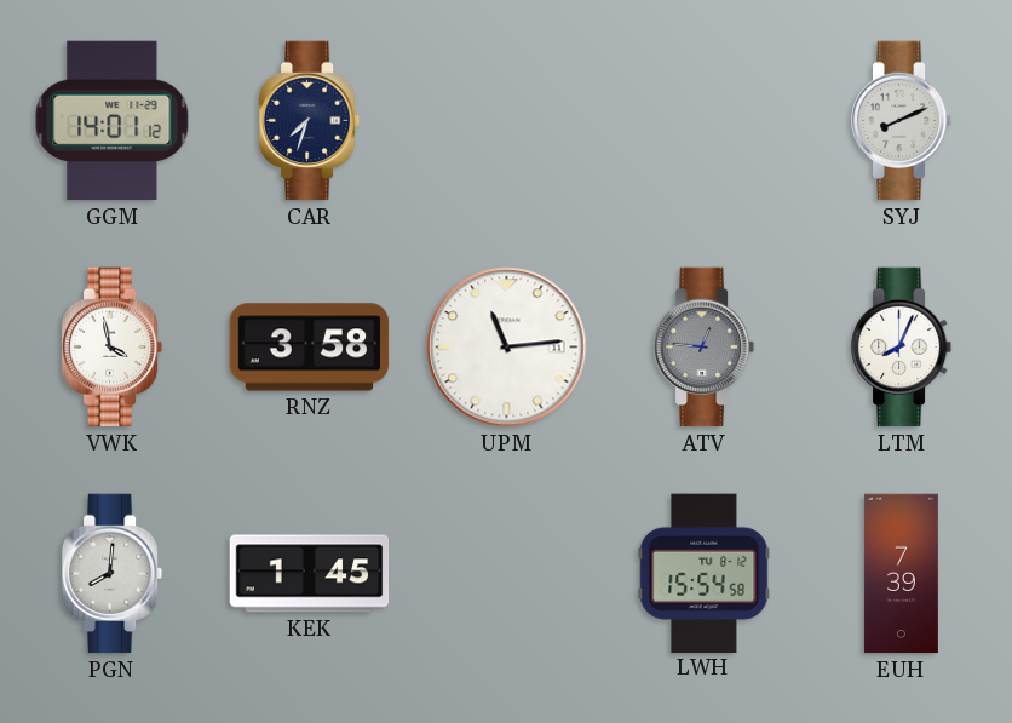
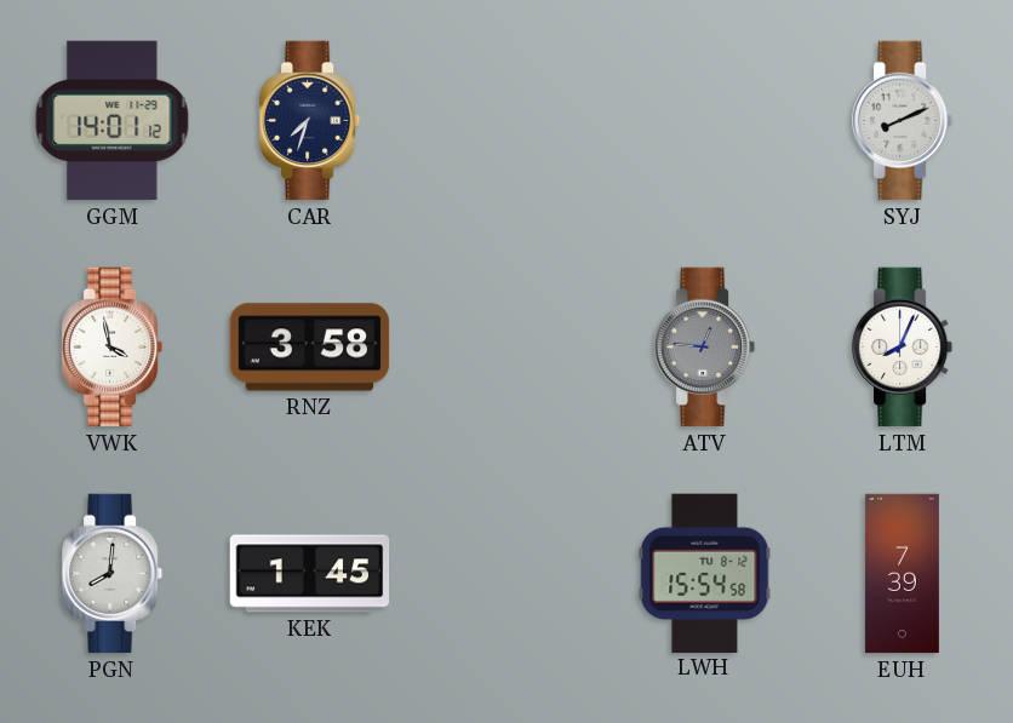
UPM: 11:14 -> none
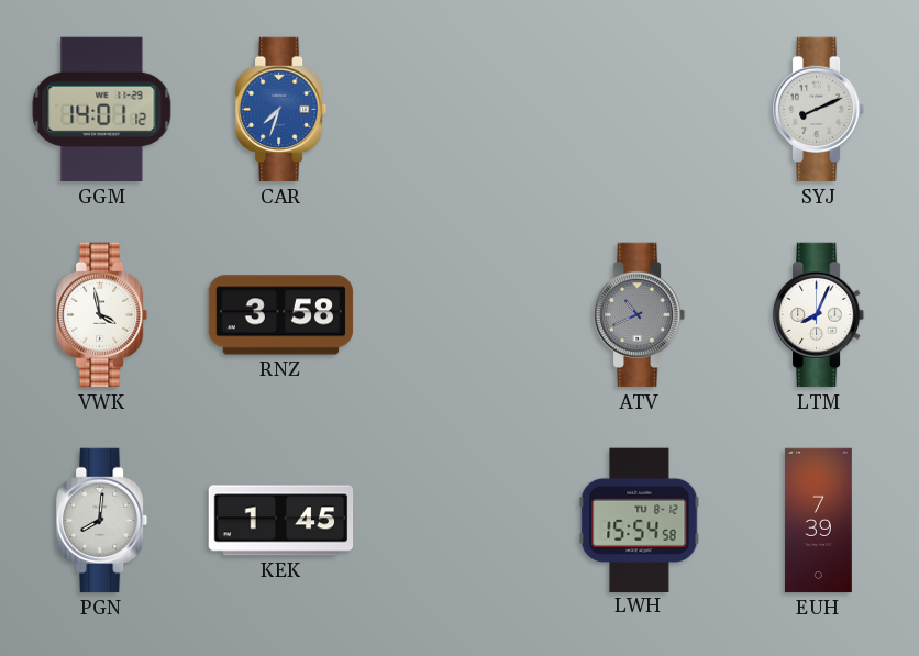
CAR dial: navy -> blue
ATV: 12:46 -> 10:41
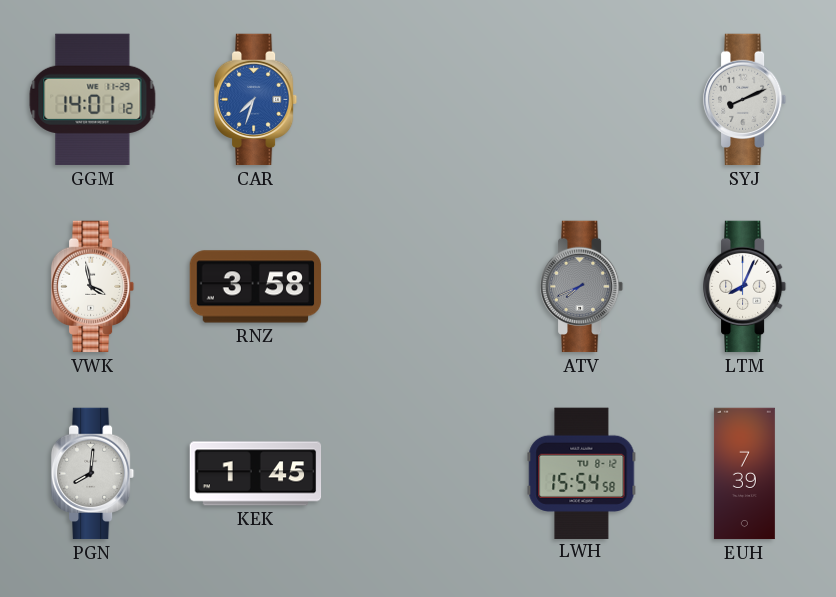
ATV: 10:41 -> 7:41
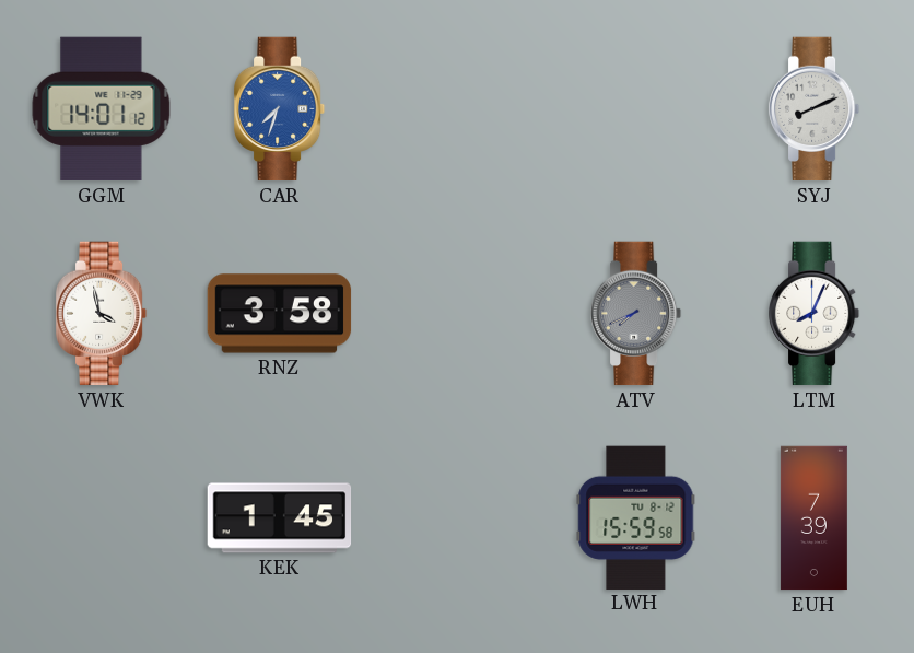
PGN: 8:01 -> none
LWH: 15:54 -> 15:59
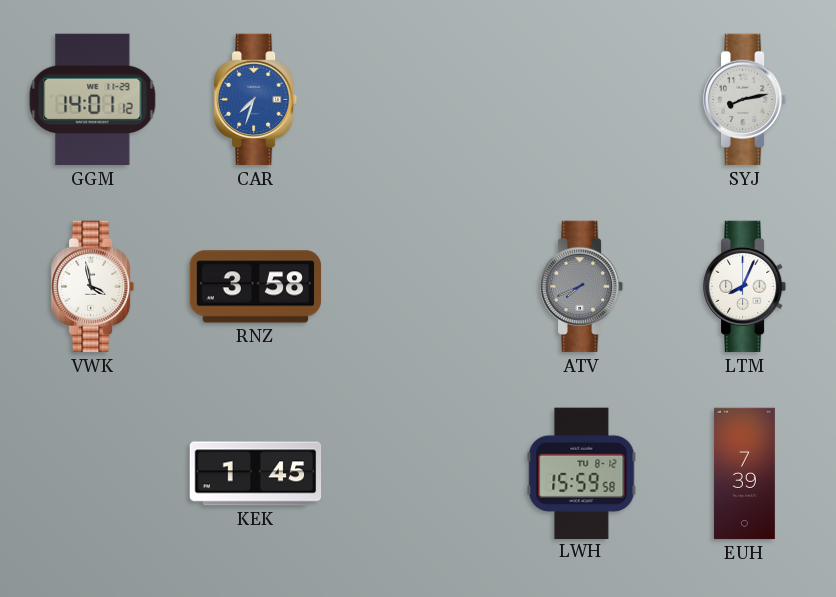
SYJ: 8:11 -> 8:13
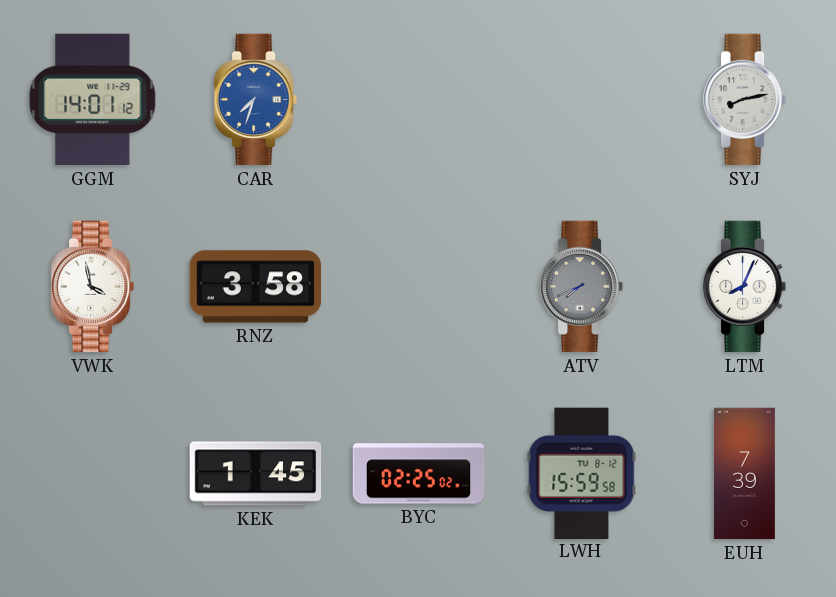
BYC: none -> 02:25
